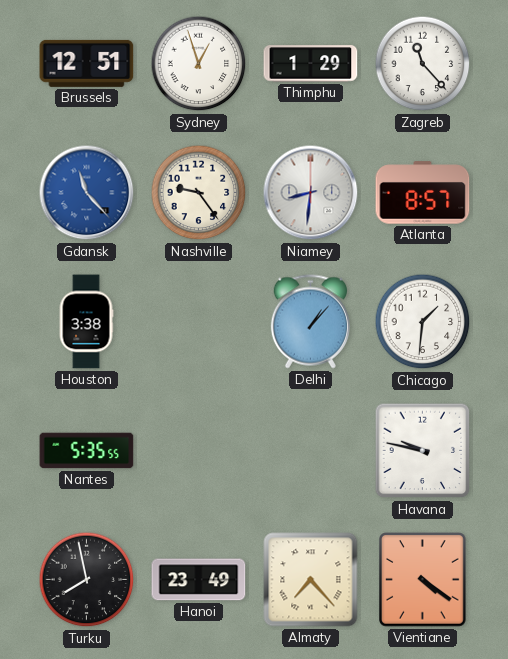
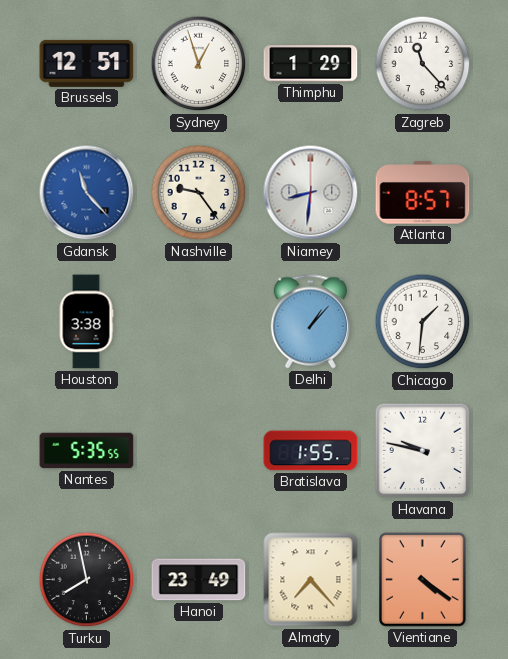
Bratislava: none -> 1:55
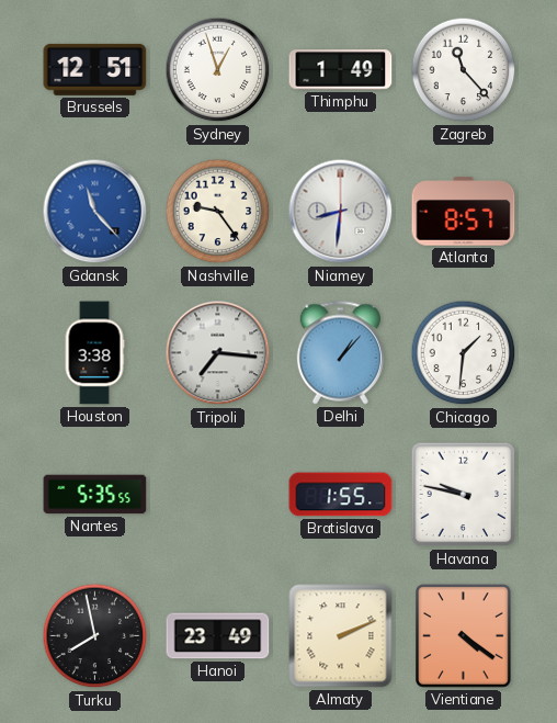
Thimphu: 1:29 -> 1:49
Tripoli: none -> 7:16
Almaty: 7:23 -> 2:11
